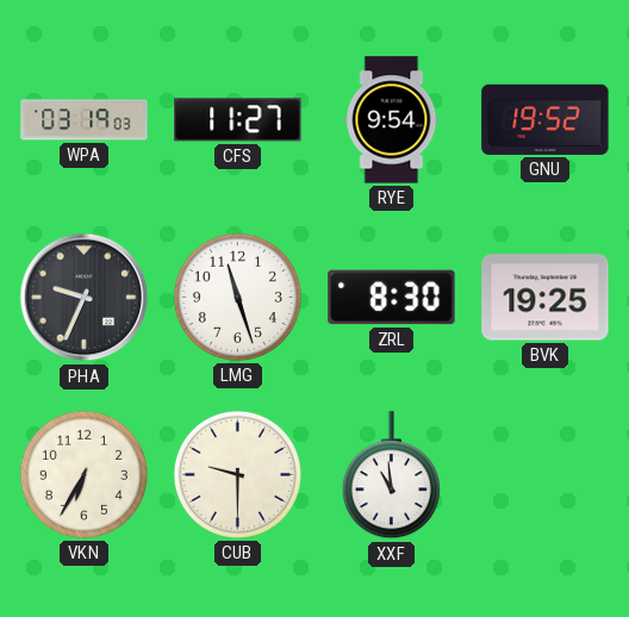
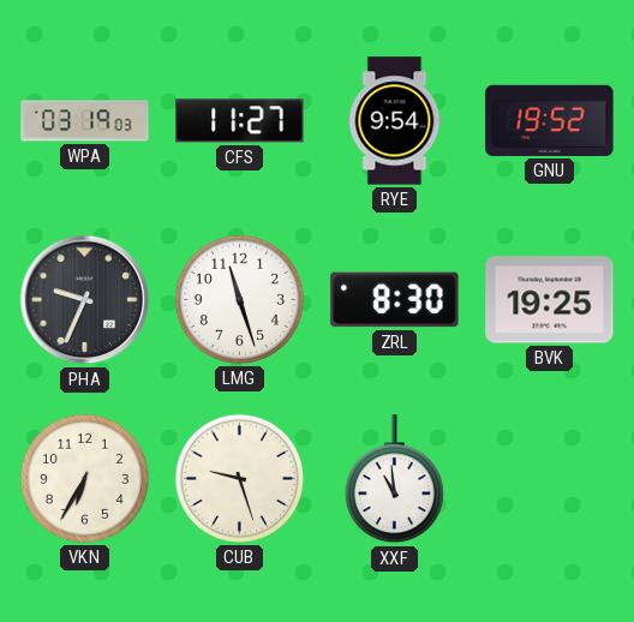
CUB: 9:30 -> 9:27
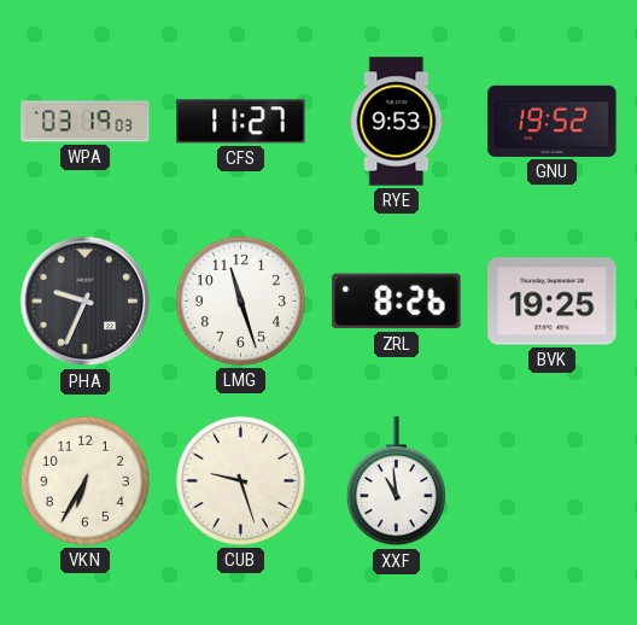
RYE: 9:54 -> 9:53
ZRL: 8:30 -> 8:26
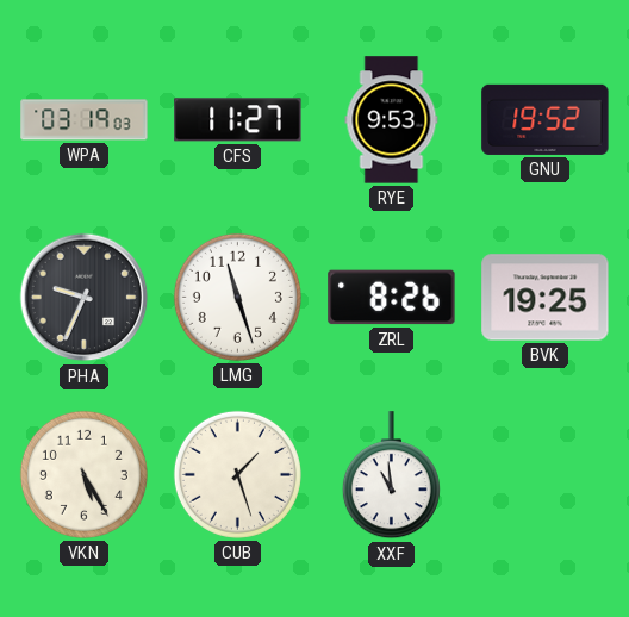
VKN: 6:35 -> 5:25
CUB: 9:27 -> 1:27
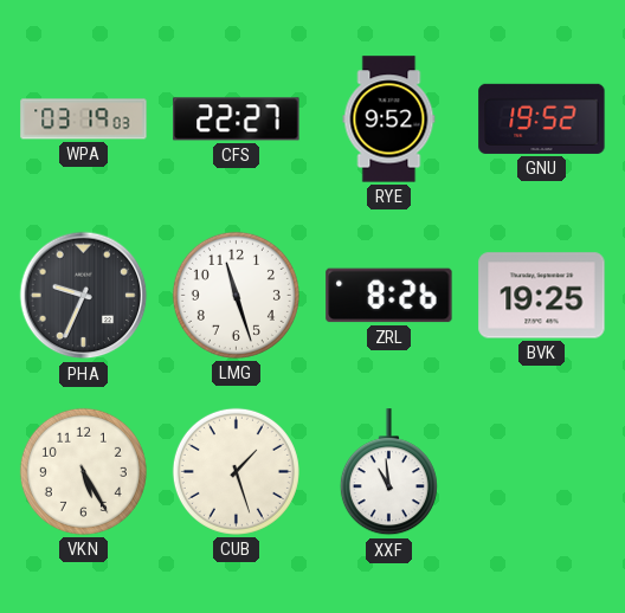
CFS: 11:27 -> 22:27
RYE: 9:53 -> 9:52
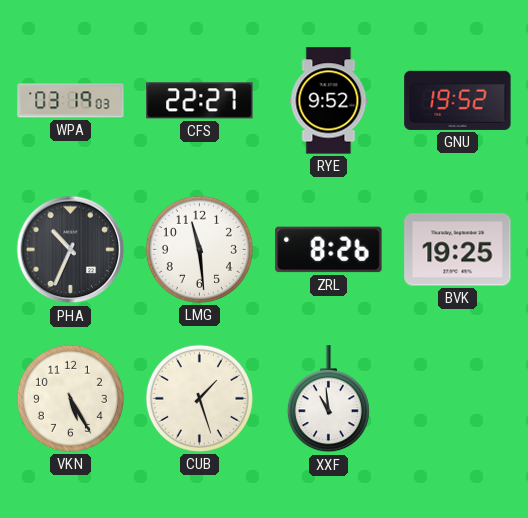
PHA: 9:34 -> 10:34
LMG: 11:27 -> 11:29
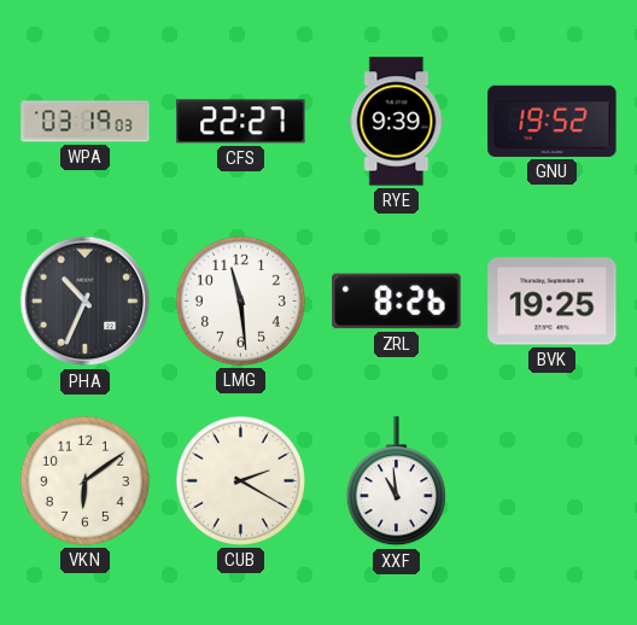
RYE: 9:52 -> 9:39
VKN: 5:25 -> 6:09
CUB: 1:27 -> 2:20
